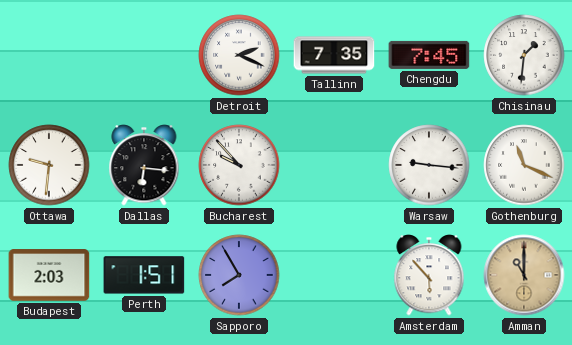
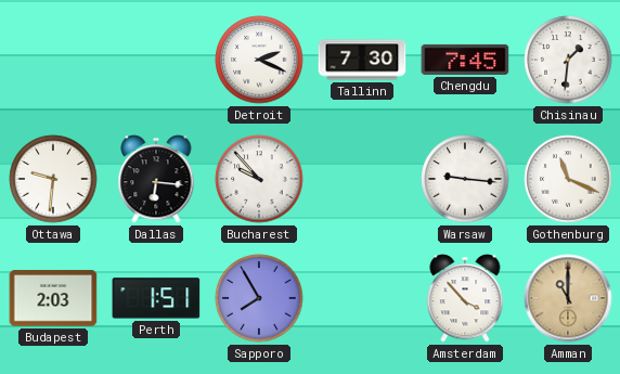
Tallinn: 7:35 -> 7:30
Amsterdam: 5:53 -> 3:53
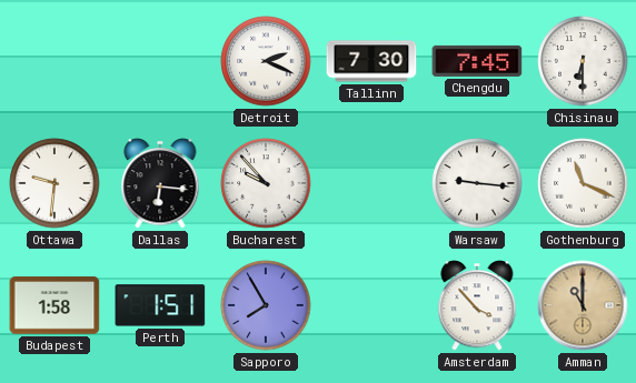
Chisinau: 1:31 -> 6:30
Budapest: 2:03 -> 1:58
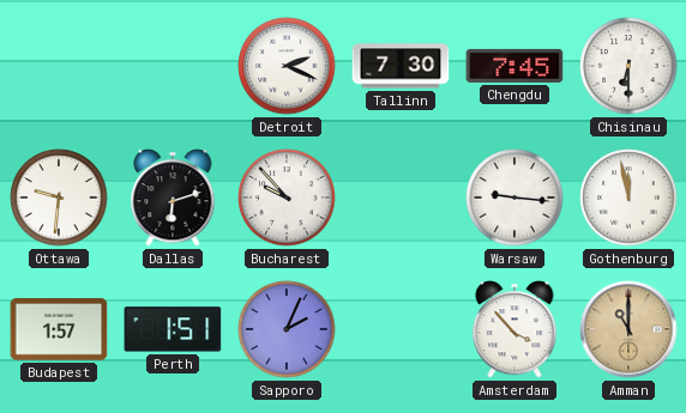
Dallas: 6:16 -> 6:12
Gothenburg: 11:19 -> 11:58
Budapest: 1:58 -> 1:57
Sapporo: 7:55 -> 2:04
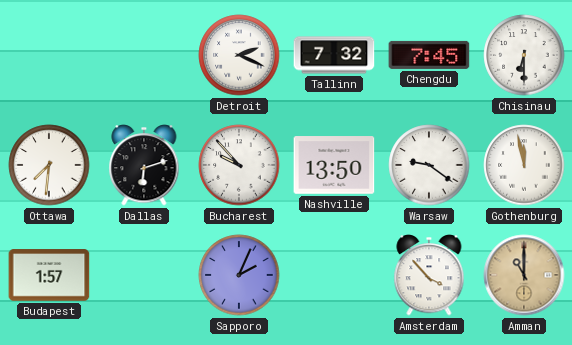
Tallinn: 7:30 -> 7:32
Ottawa: 9:31 -> 7:31
Nashville: none -> 13:50
Warsaw: 9:16 -> 9:21
Perth: 1:51 -> none
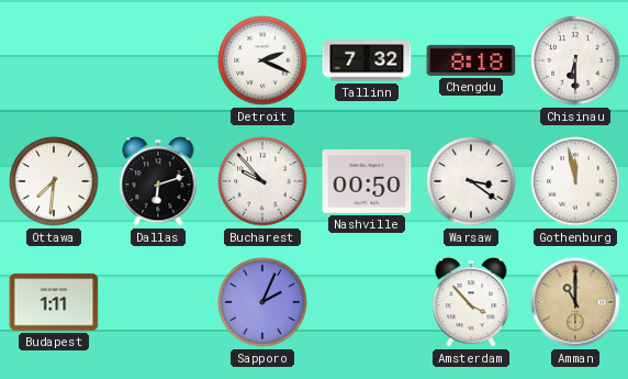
Chengdu: 7:45 -> 8:18
Nashville: 13:50 -> 00:50
Warsaw: 9:21 -> 3:21
Budapest: 1:57 -> 1:11
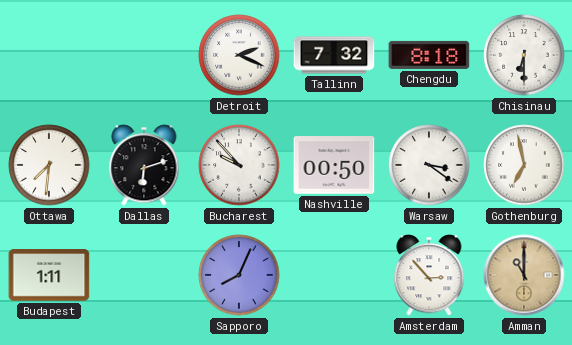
Gothenburg: 11:58 -> 6:58
Sapporo: 2:04 -> 8:04
Amsterdam: 3:53 -> 2:53
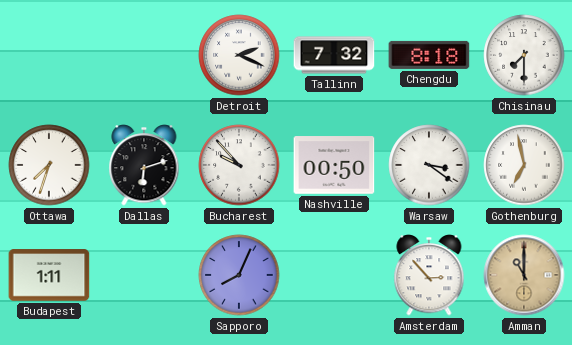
Chisinau: 6:30 -> 7:30
Ottawa: 7:31 -> 7:33
